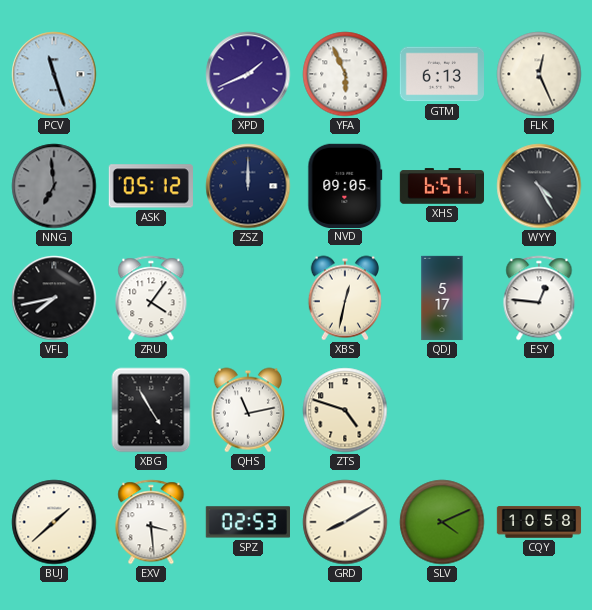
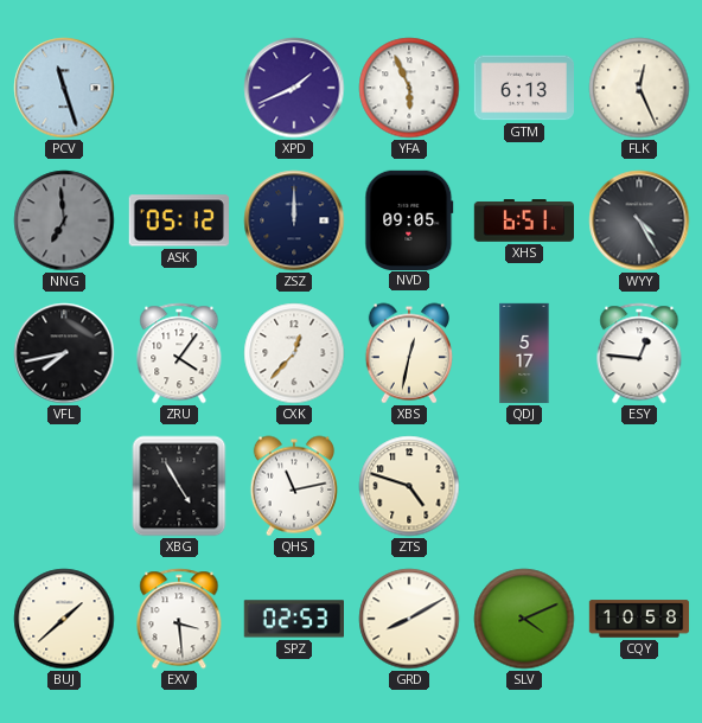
CXK: none -> 12:37
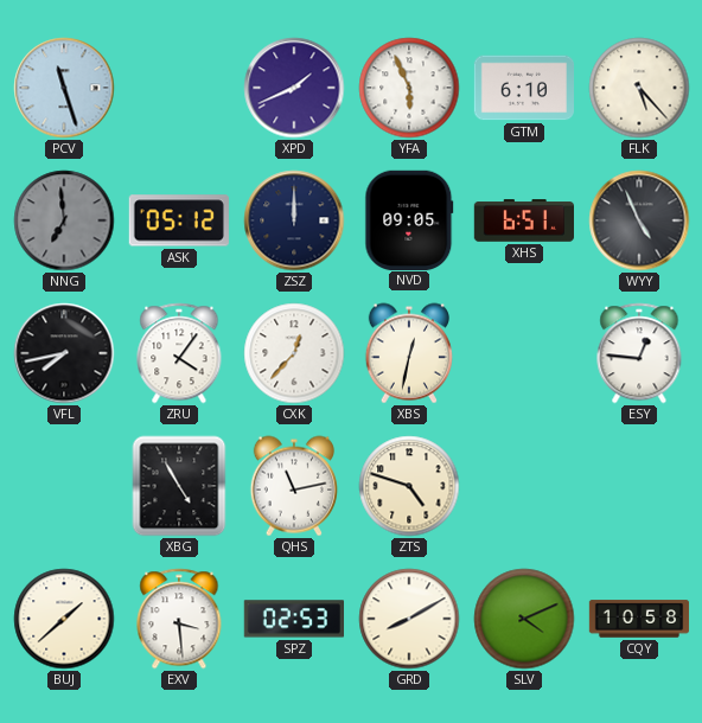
GTM: 6:13 -> 6:10
FLK: 12:26 -> 5:23
WYY: 4:25 -> 4:56
QDJ: 5:17 -> none
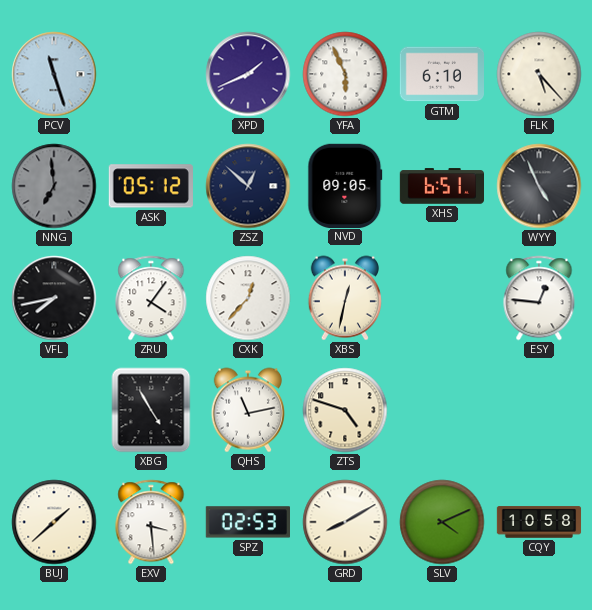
ZSZ: 12:00 -> 12:52
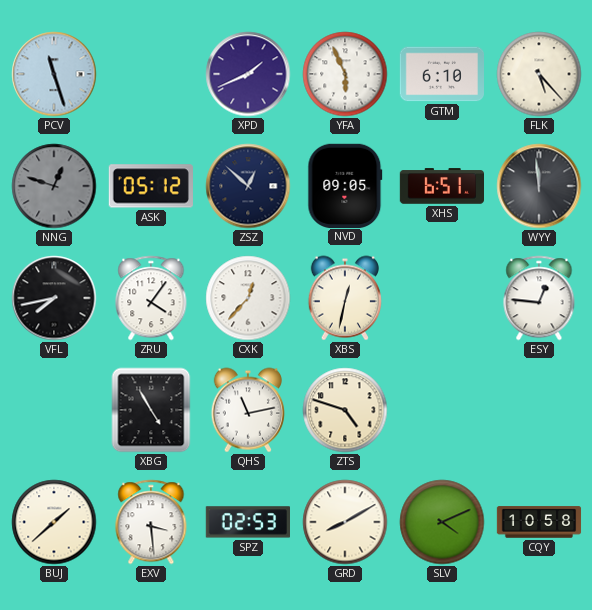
NNG: 6:59 -> 12:48
WYY: 4:56 -> 11:59
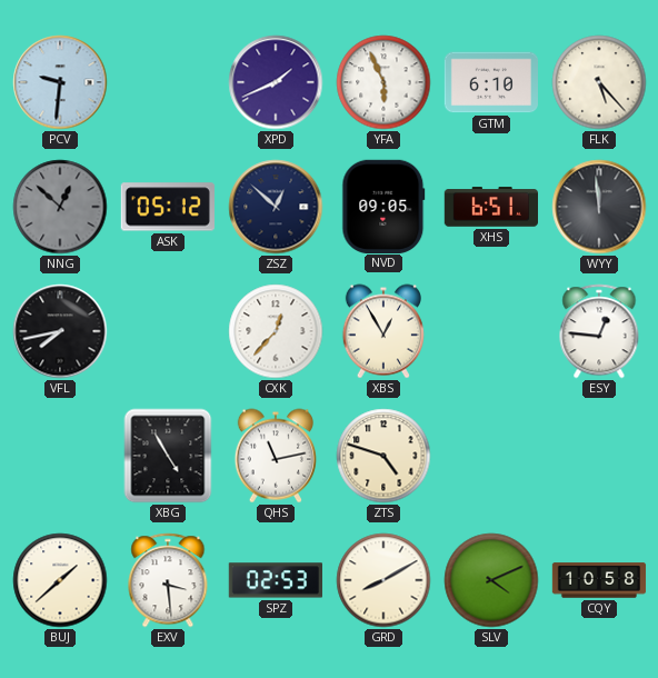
PCV: 11:27 -> 9:31
NNG: 12:48 -> 12:52
ZRU: 4:06 -> none
XBS: 12:32 -> 12:55
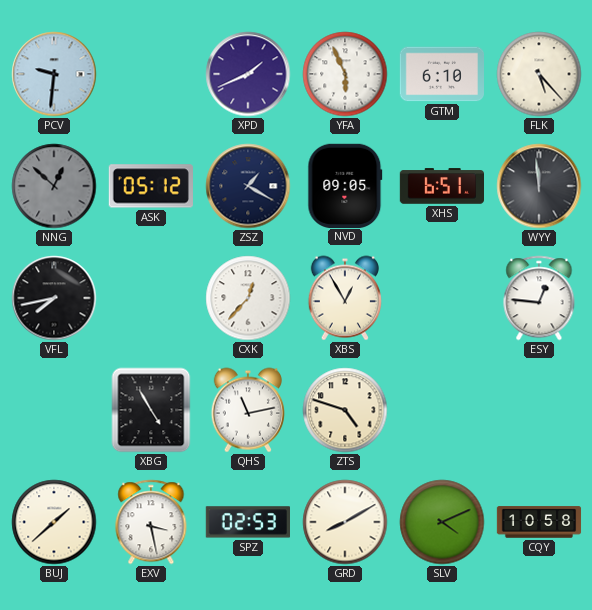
ZSZ: 12:52 -> 1:20
EXV: 3:29 -> 3:28
